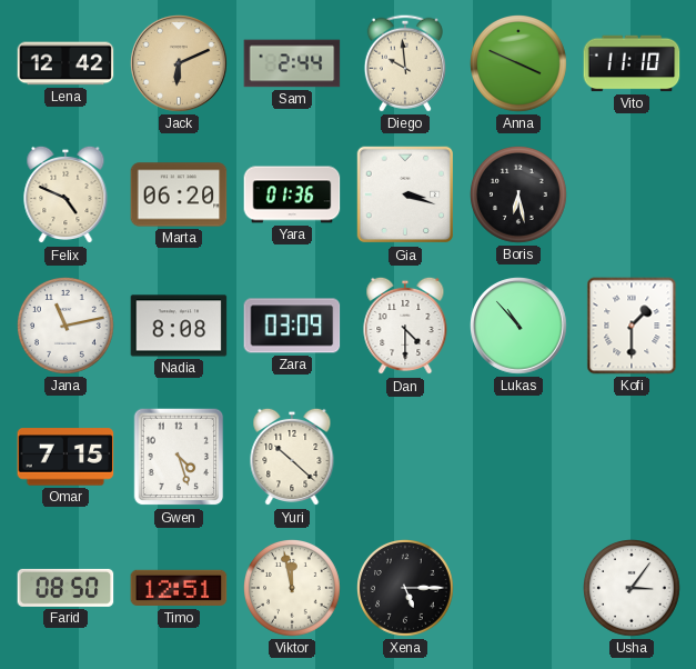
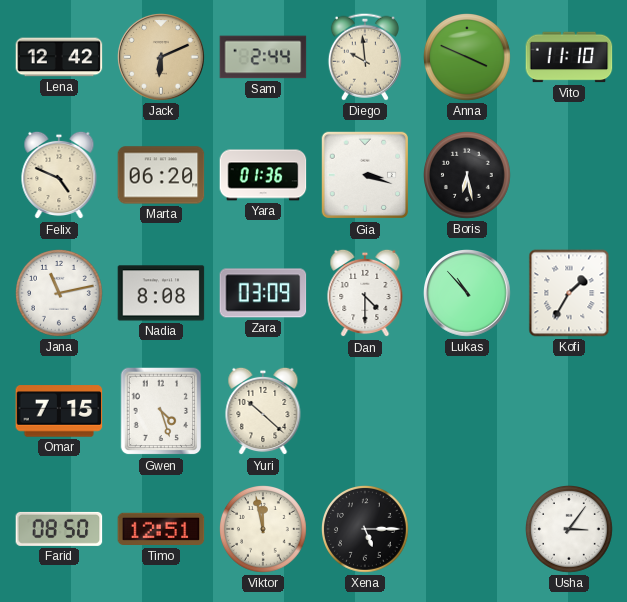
Kofi: 1:30 -> 1:35
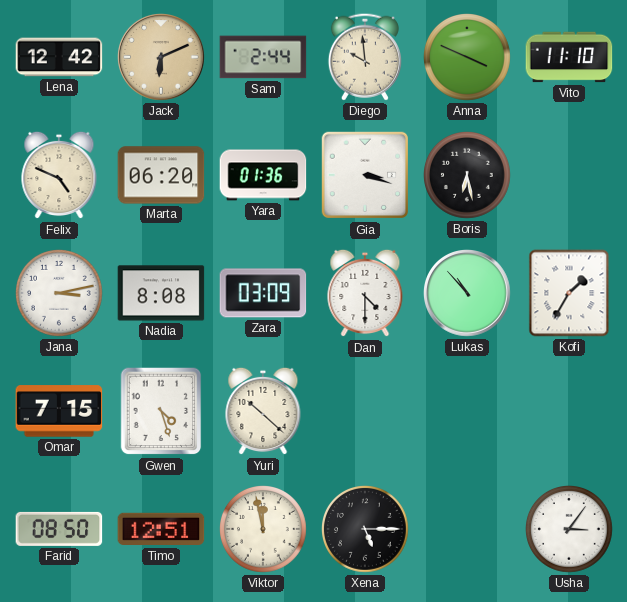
Jana: 11:13 -> 3:13
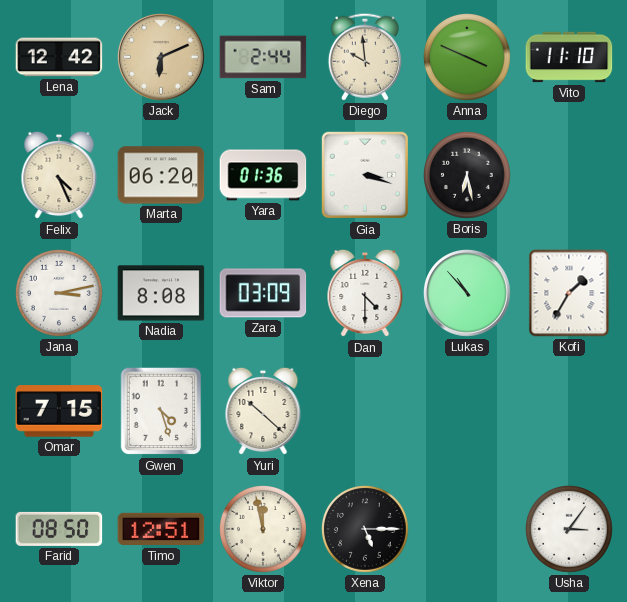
Felix: 4:49 -> 4:26
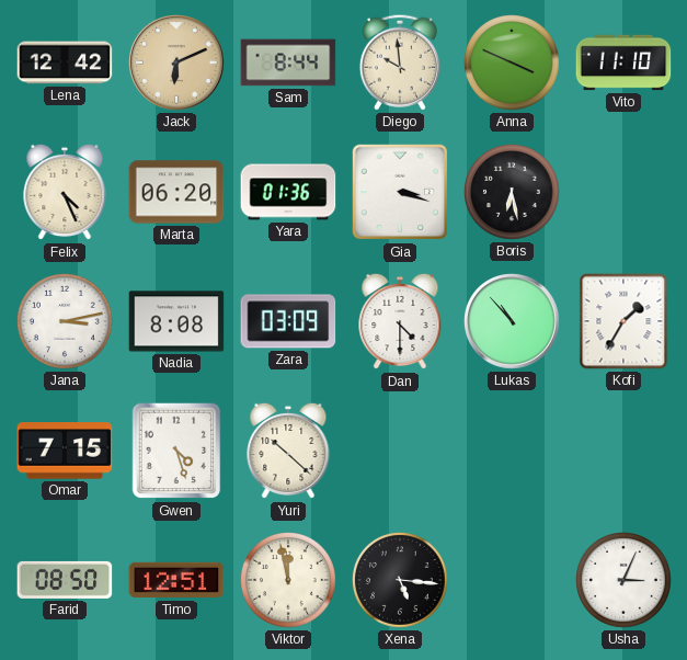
Sam: 2:44 -> 8:44
Xena: 5:15 -> 5:16
Usha: 3:06 -> 3:04
